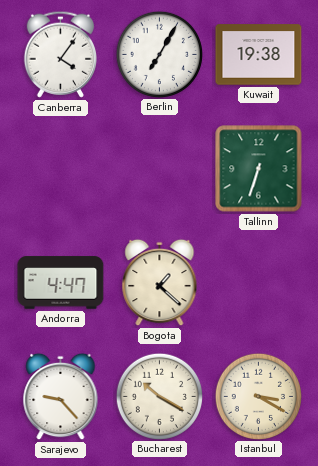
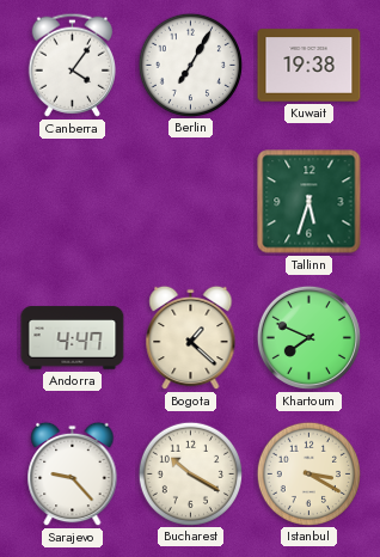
Tallinn: 6:33 -> 5:33
Khartoum: none -> 7:49
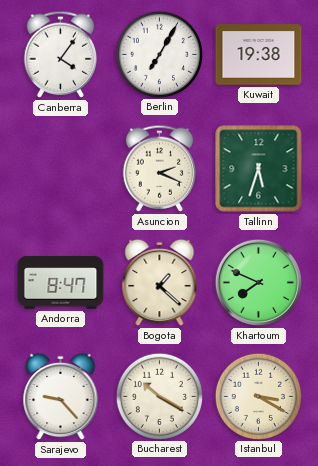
Asuncion: none -> 2:19
Andorra: 4:47 -> 8:47
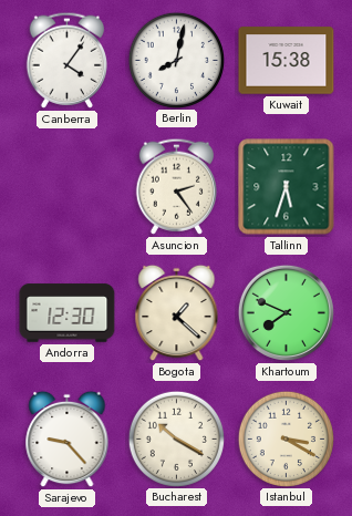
Berlin: 7:05 -> 8:02
Kuwait: 19:38 -> 15:38
Asuncion: 2:19 -> 2:24
Andorra: 8:47 -> 12:30
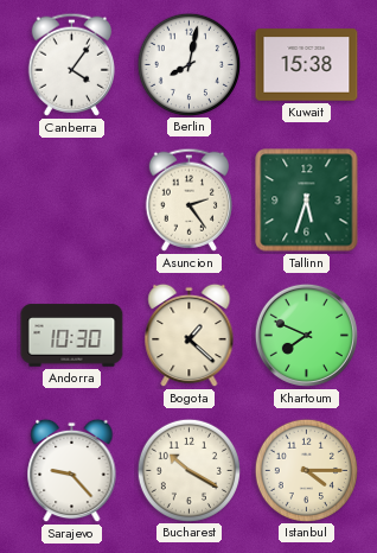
Andorra: 12:30 -> 10:30
Istanbul: 3:20 -> 4:15
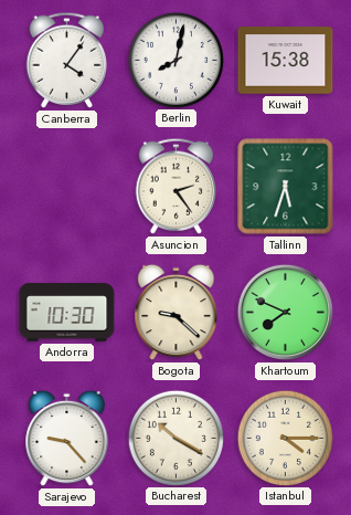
Bogota: 1:22 -> 9:22
